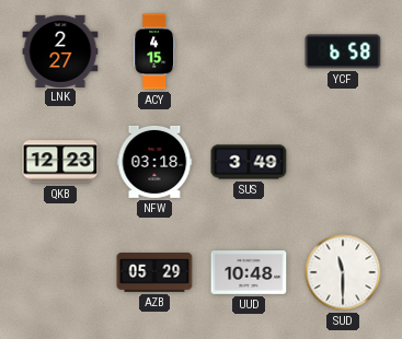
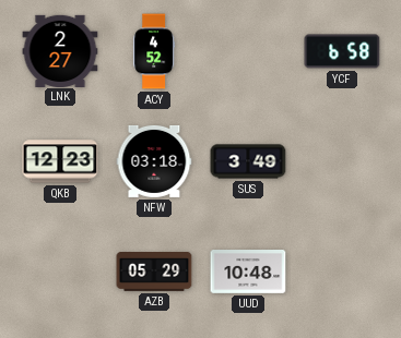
ACY: 4:15 -> 4:52
SUD: 11:30 -> none
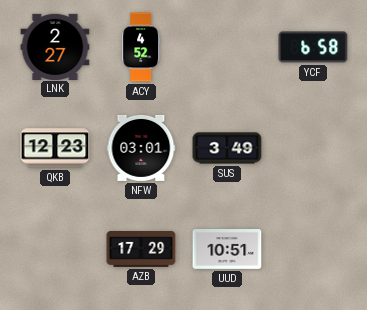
NFW: 03:18 -> 03:01
AZB: 05:29 -> 17:29
UUD: 10:48 -> 10:51
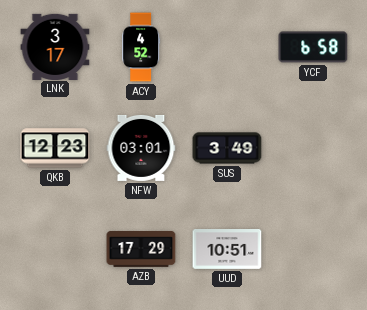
LNK: 2:27 -> 3:17
